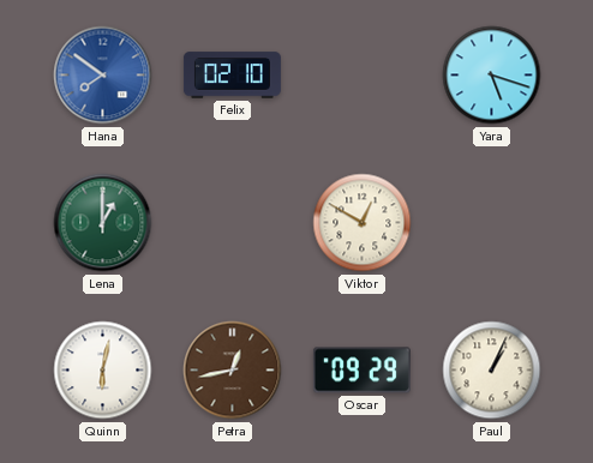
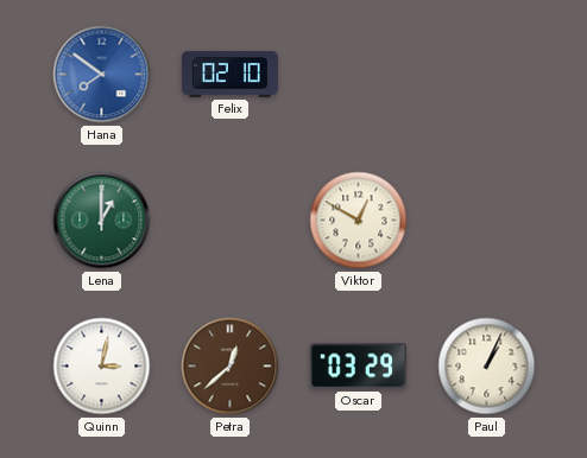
Yara: 5:18 -> none
Quinn: 6:02 -> 3:02
Petra: 12:43 -> 12:38
Oscar: 09:29 -> 03:29
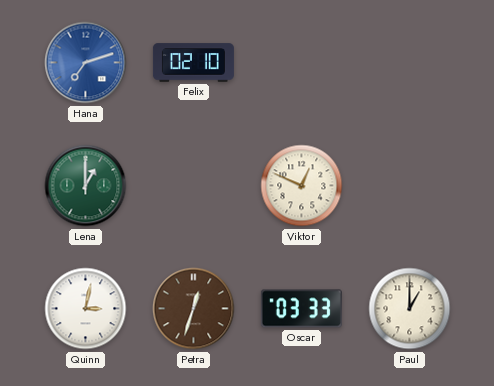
Hana: 7:51 -> 7:12
Viktor: 12:50 -> 12:49
Petra: 12:38 -> 12:33
Oscar: 03:29 -> 03:33
Paul: 1:04 -> 1:00
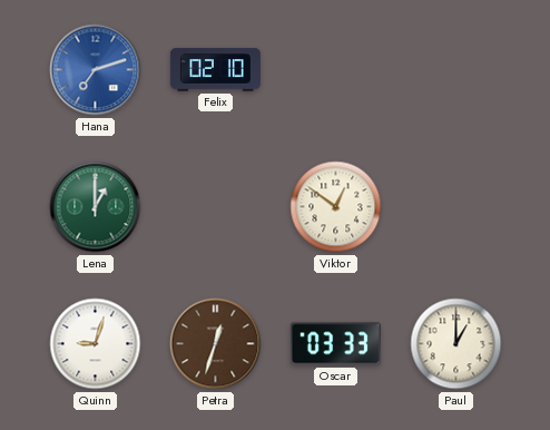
Viktor: 12:49 -> 12:51
Quinn: 3:02 -> 9:03
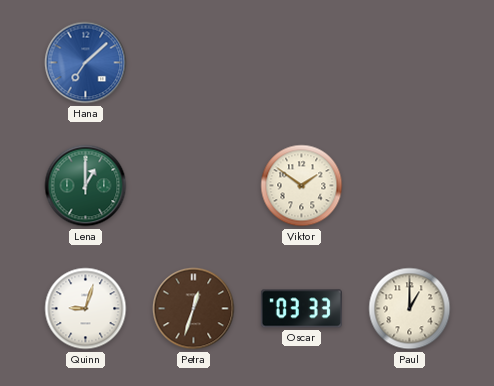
Hana: 7:12 -> 7:08
Felix: 02:10 -> none
Viktor: 12:51 -> 1:51
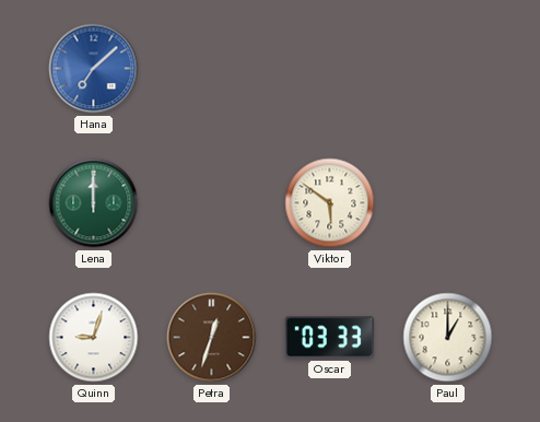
Lena: 1:00 -> 12:00
Viktor: 1:51 -> 5:51
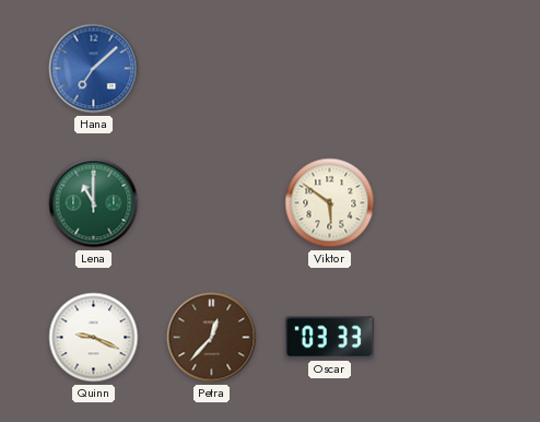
Lena: 12:00 -> 11:00
Quinn: 9:03 -> 9:19
Petra: 12:33 -> 12:37
Paul: 1:00 -> none
